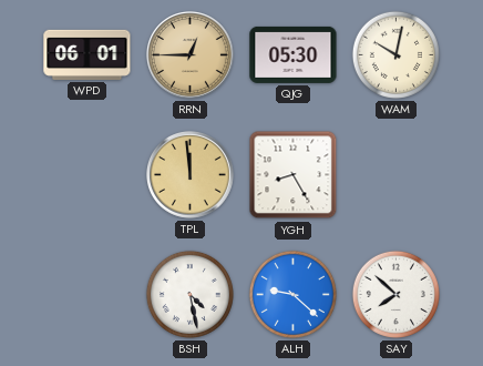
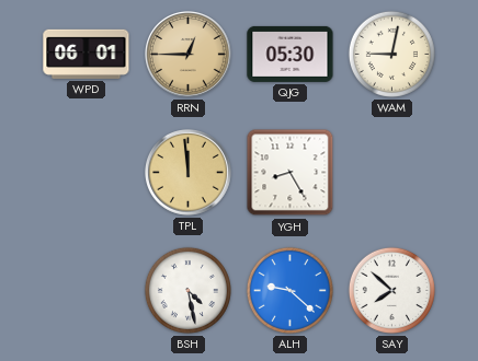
WAM: 10:02 -> 9:02
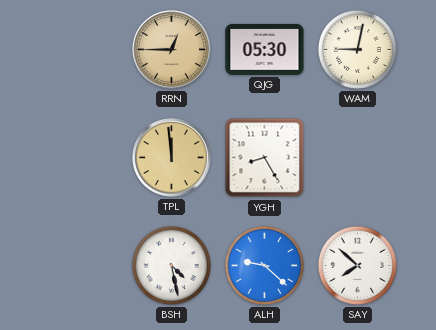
WPD: 06:01 -> none
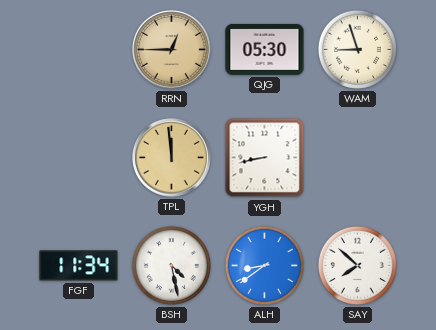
WAM: 9:02 -> 8:57
YGH: 8:25 -> 8:43
FGF: none -> 11:34
ALH: 9:22 -> 8:39
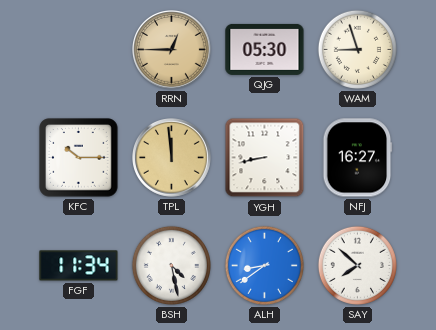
KFC: none -> 10:15
NFJ: none -> 16:27
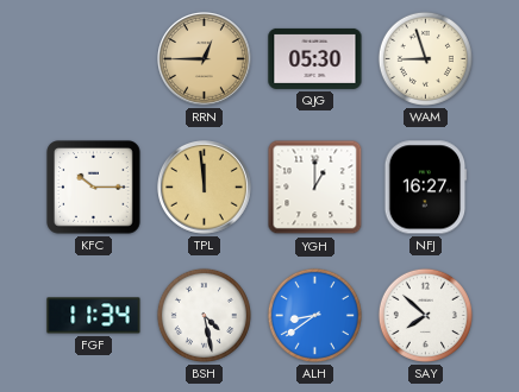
YGH: 8:43 -> 1:00
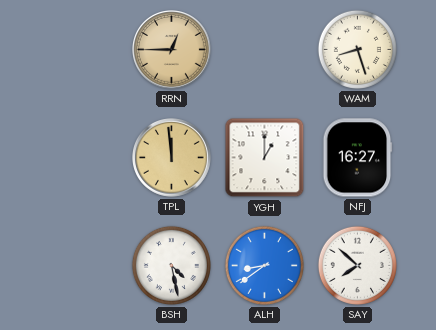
QJG: 05:30 -> none
WAM: 8:57 -> 8:27
KFC: 10:15 -> none
FGF: 11:34 -> none
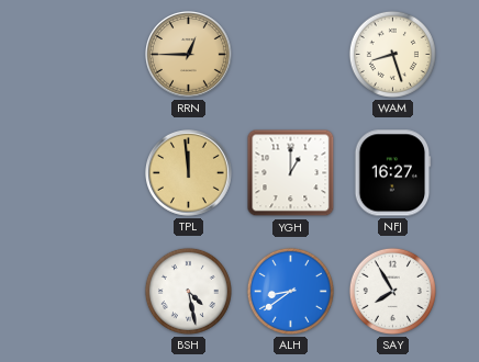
SAY: 7:52 -> 7:55
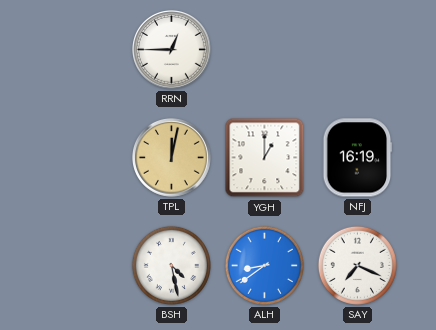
RRN dial: champagne -> white
WAM: 8:27 -> none
TPL: 11:59 -> 12:02
NFJ: 16:27 -> 16:19
SAY: 7:55 -> 7:19
